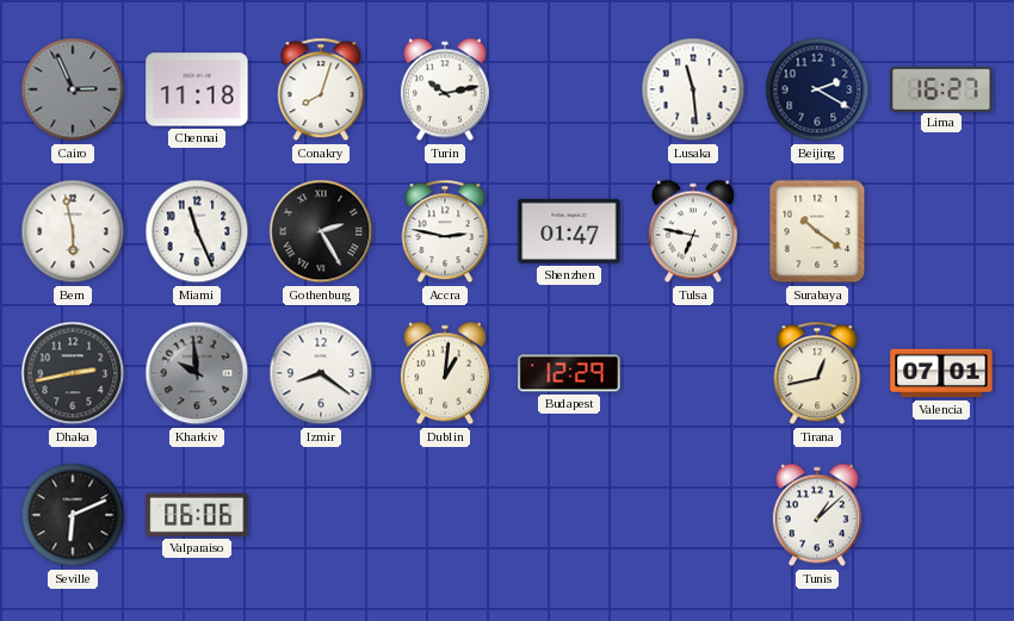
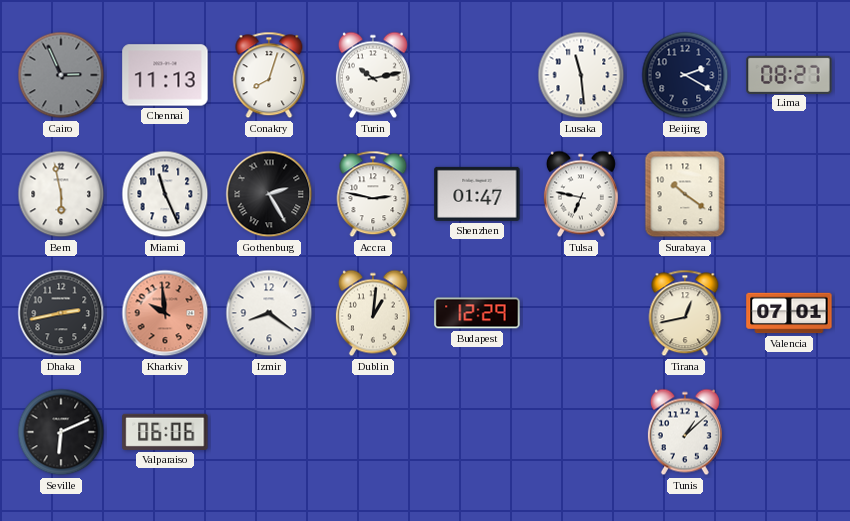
Chennai: 11:18 -> 11:13
Lima: 16:27 -> 08:27
Kharkiv dial: grey -> salmon
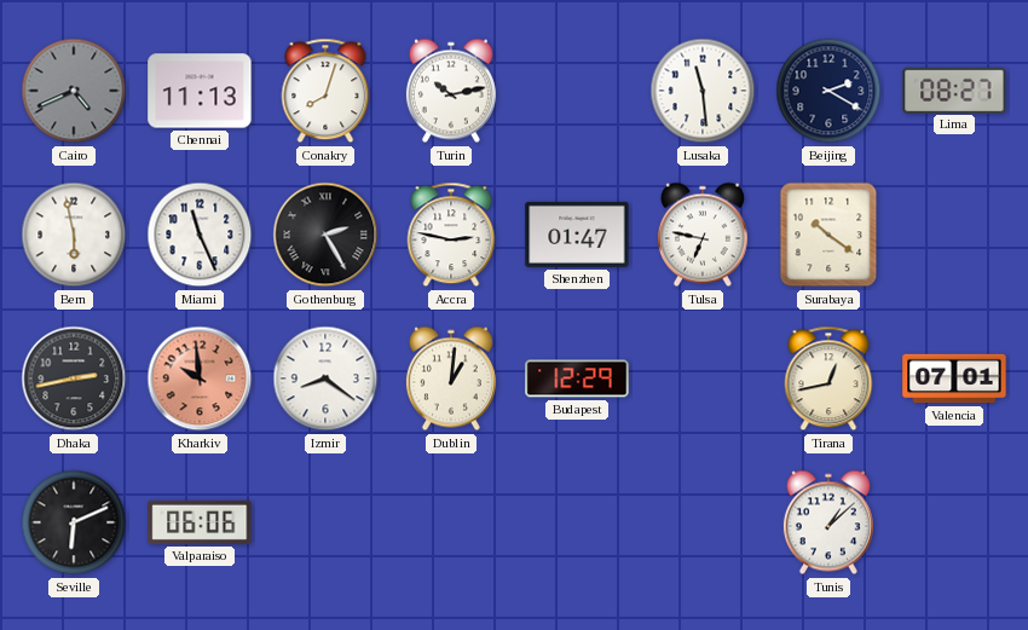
Cairo: 2:56 -> 4:41
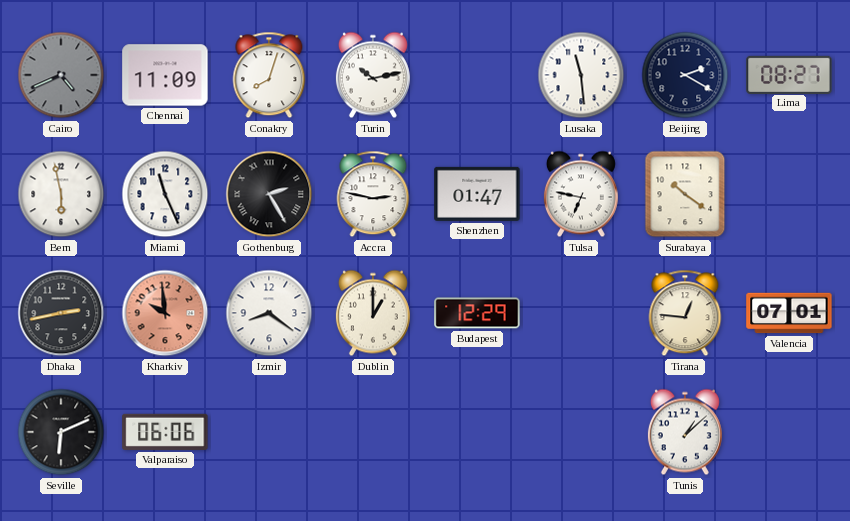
Chennai: 11:13 -> 11:09
Dublin: 1:01 -> 1:00
Tirana: 12:43 -> 12:46
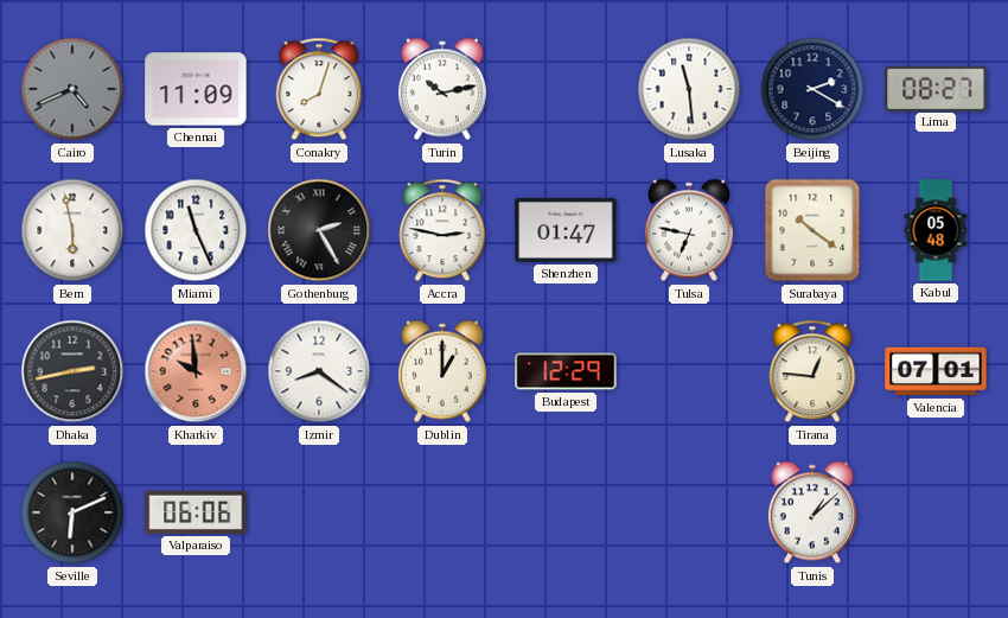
Kabul: none -> 05:48
